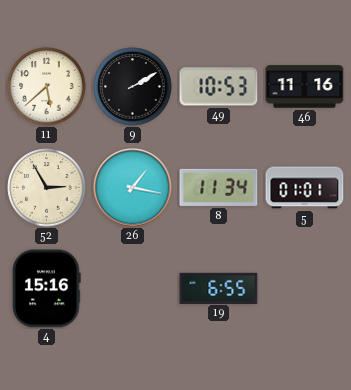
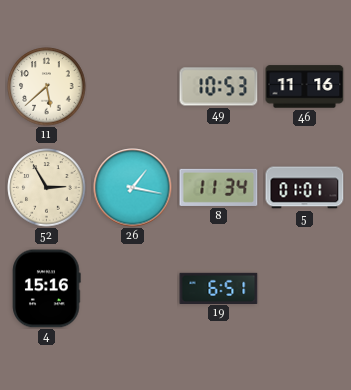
9: 2:10 -> none
19: 6:55 -> 6:51
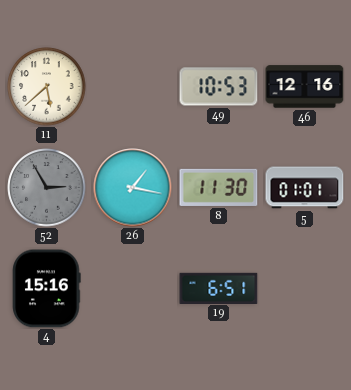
46: 11:16 -> 12:16
52 dial: cream -> grey
8: 11:34 -> 11:30
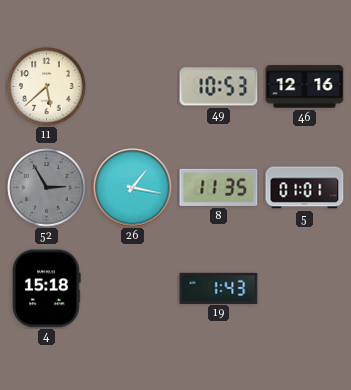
8: 11:30 -> 11:35
4: 15:16 -> 15:18
19: 6:51 -> 1:43
